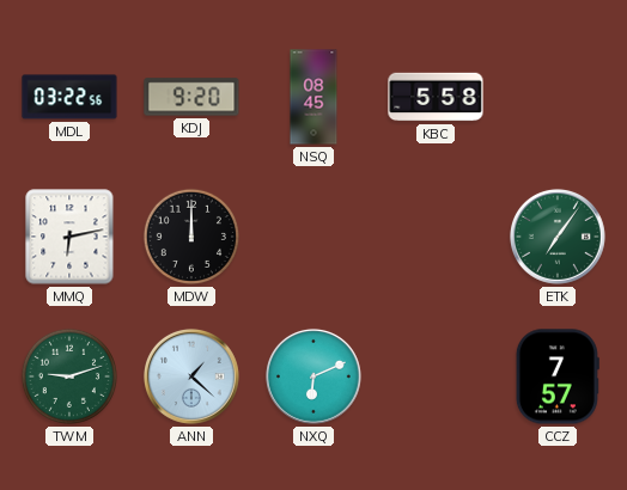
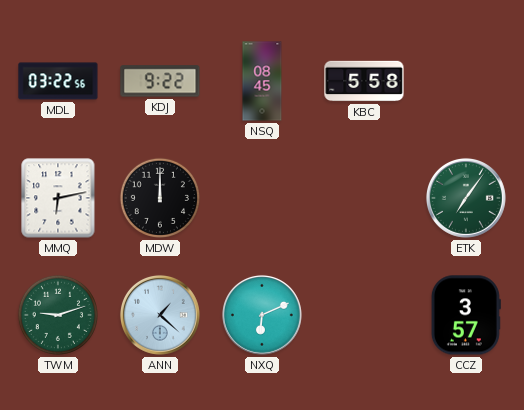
KDJ: 9:20 -> 9:22
CCZ: 7:57 -> 3:57
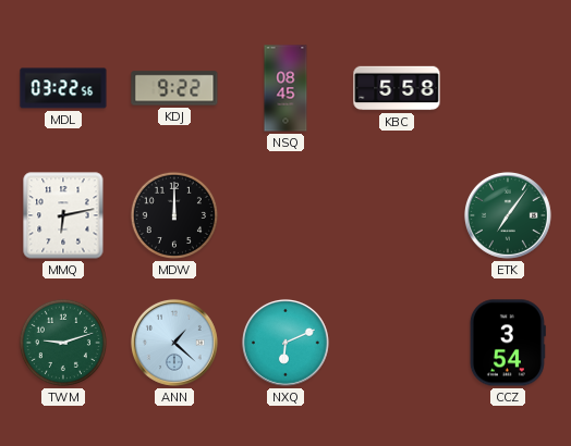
CCZ: 3:57 -> 3:54
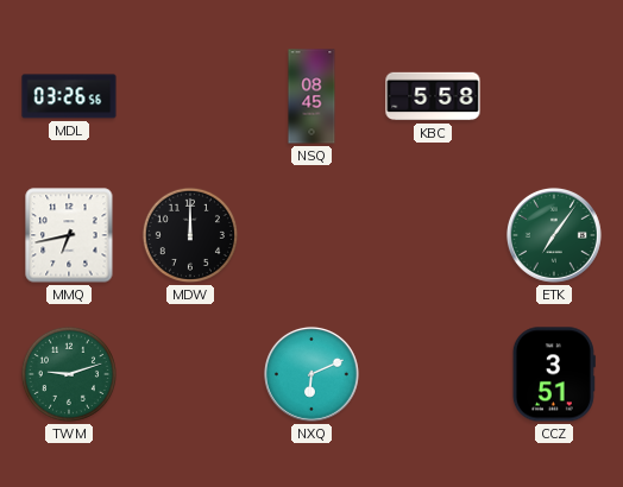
MDL: 03:22 -> 03:26
KDJ: 9:22 -> none
MMQ: 6:13 -> 6:43
ANN: 1:22 -> none
CCZ: 3:54 -> 3:51
